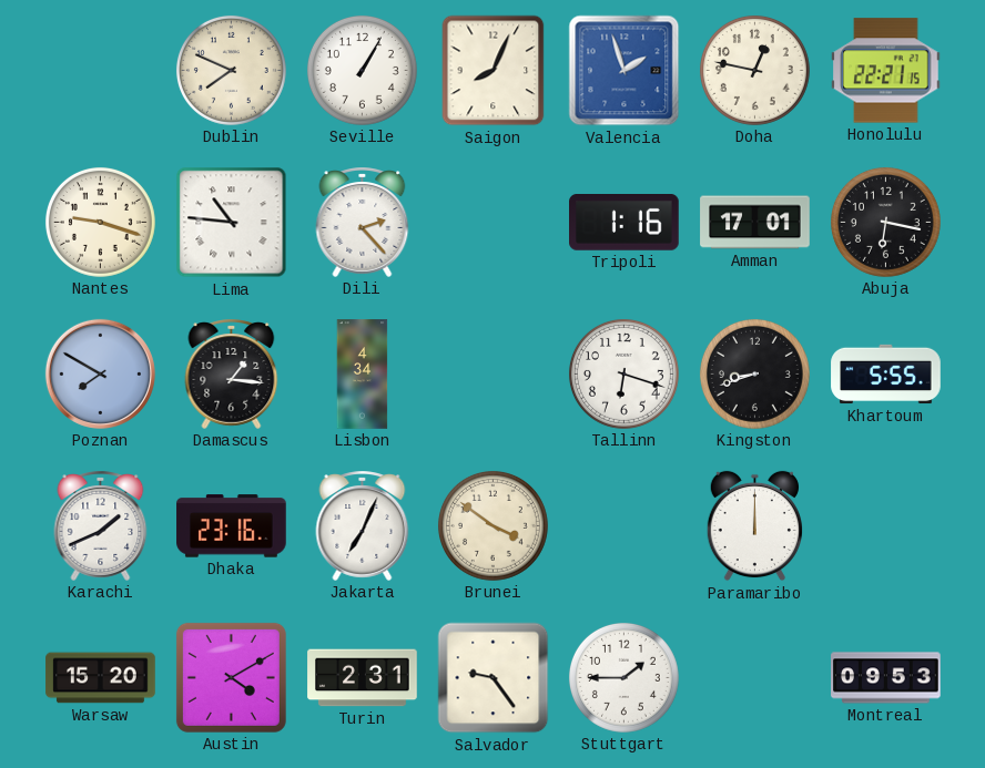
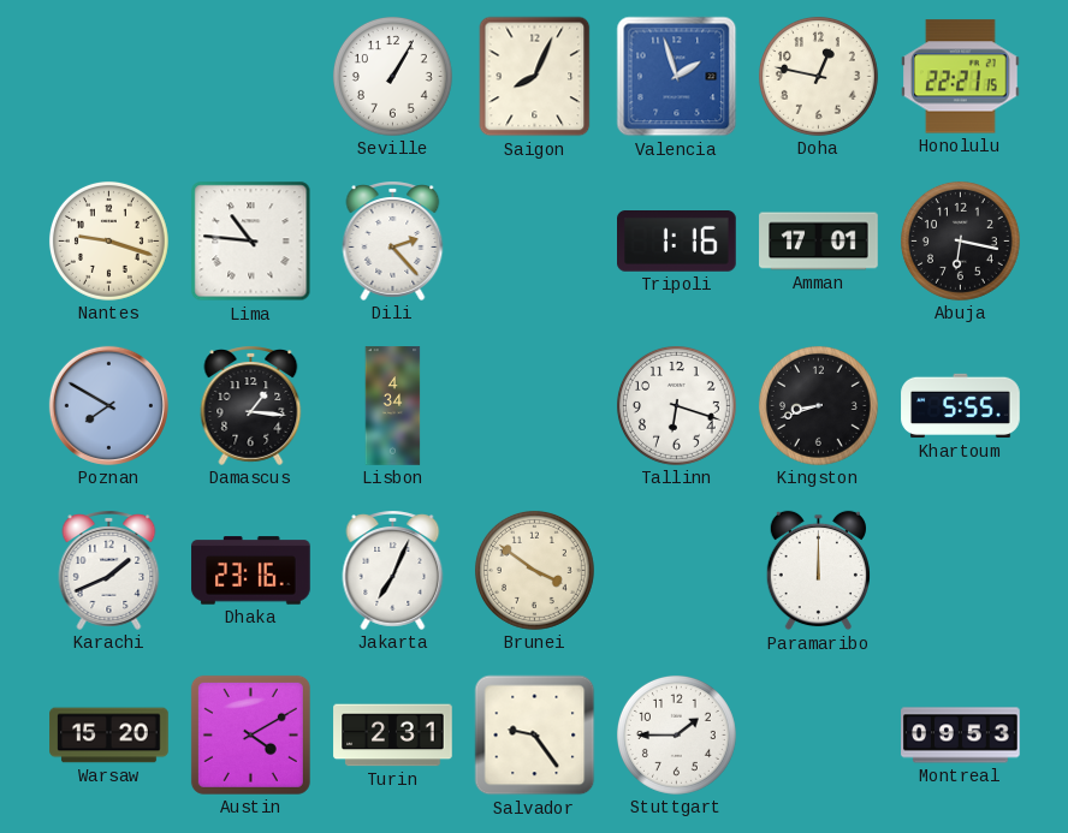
Dublin: 7:49 -> none
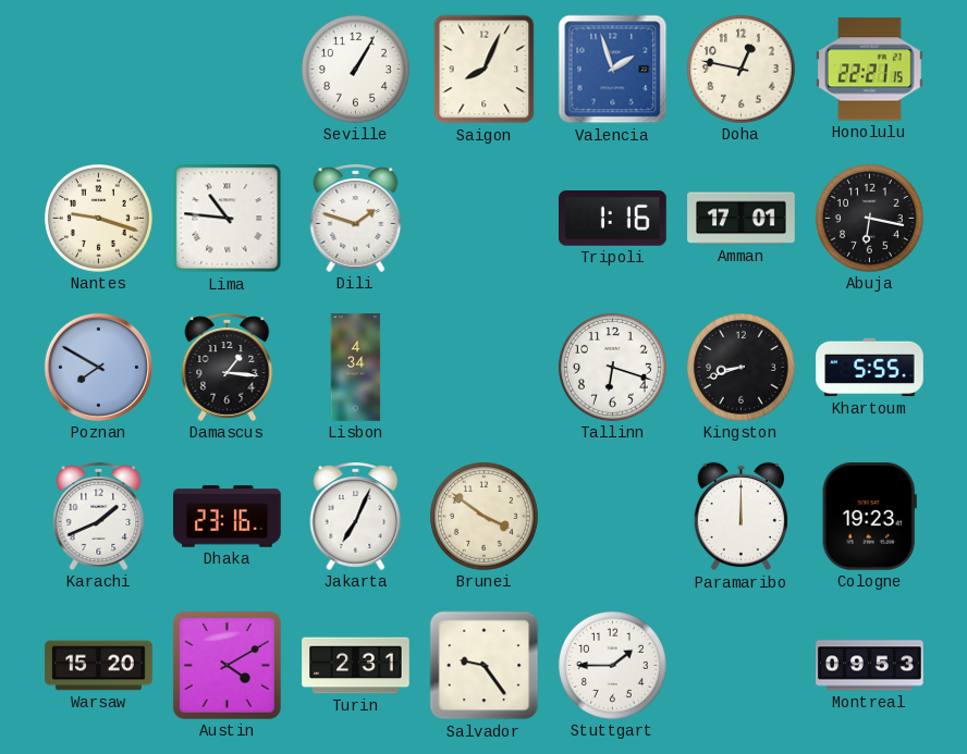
Dili: 2:23 -> 1:48
Cologne: none -> 19:23
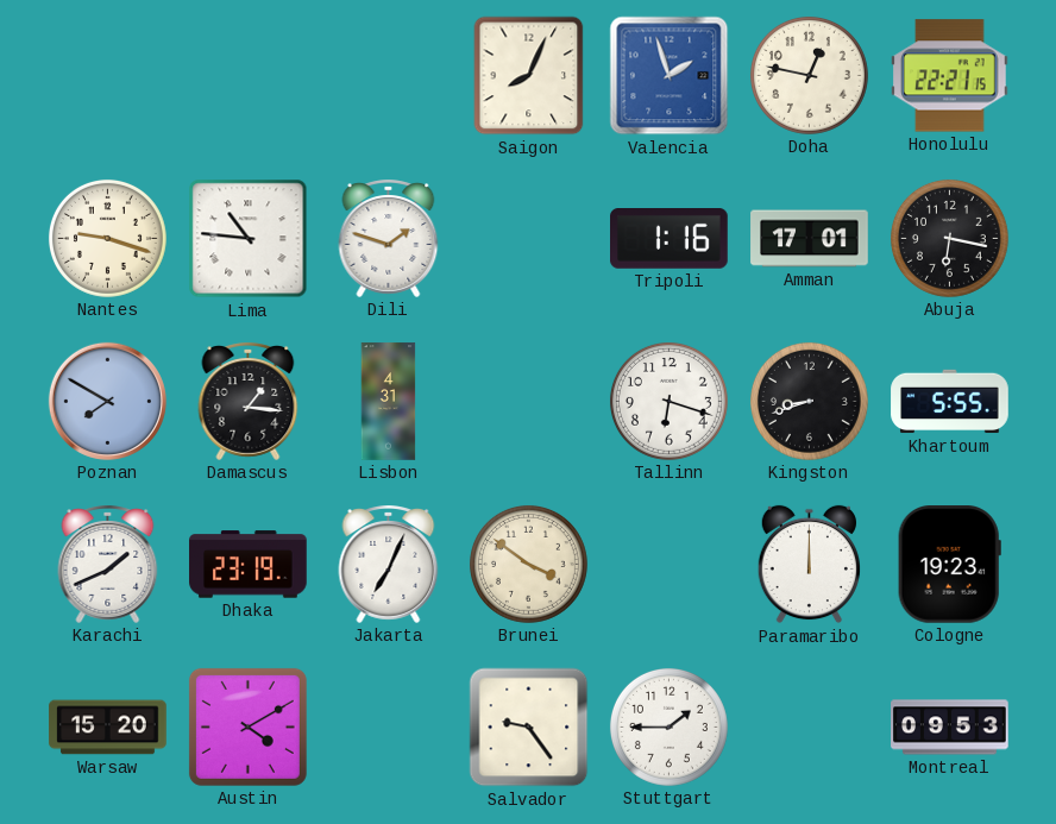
Seville: 1:05 -> none
Lisbon: 4:34 -> 4:31
Dhaka: 23:16 -> 23:19
Turin: 2:31 -> none
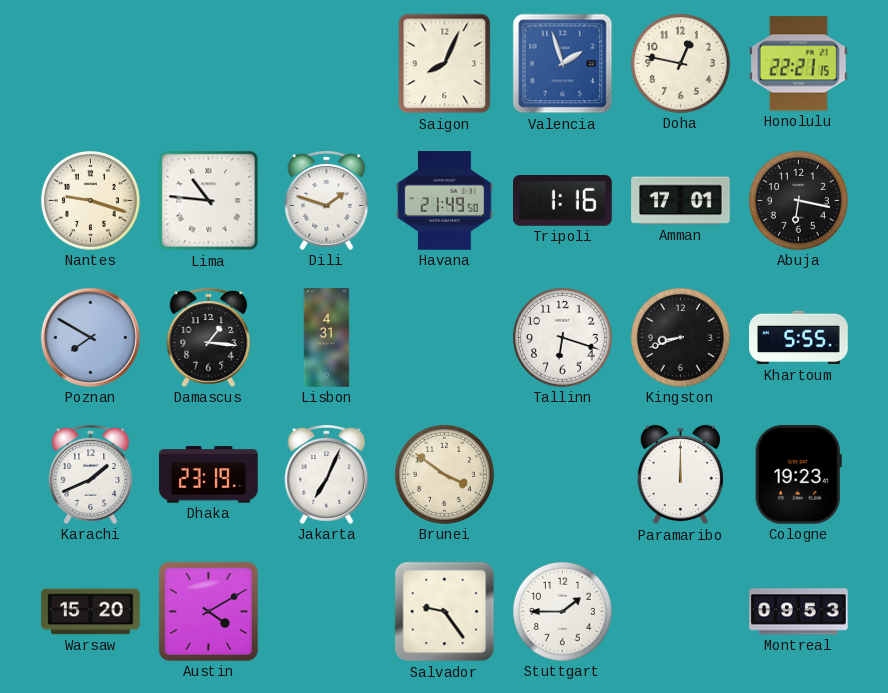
Havana: none -> 21:49
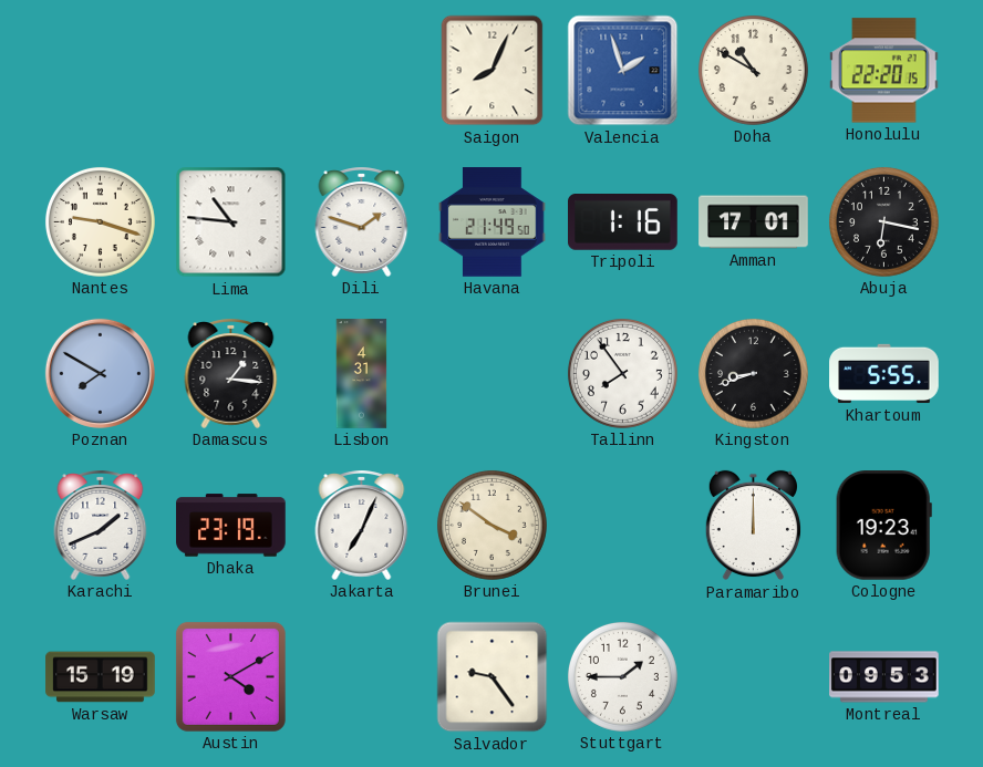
Doha: 12:47 -> 10:50
Honolulu: 22:21 -> 22:20
Tallinn: 6:18 -> 7:54
Warsaw: 15:20 -> 15:19
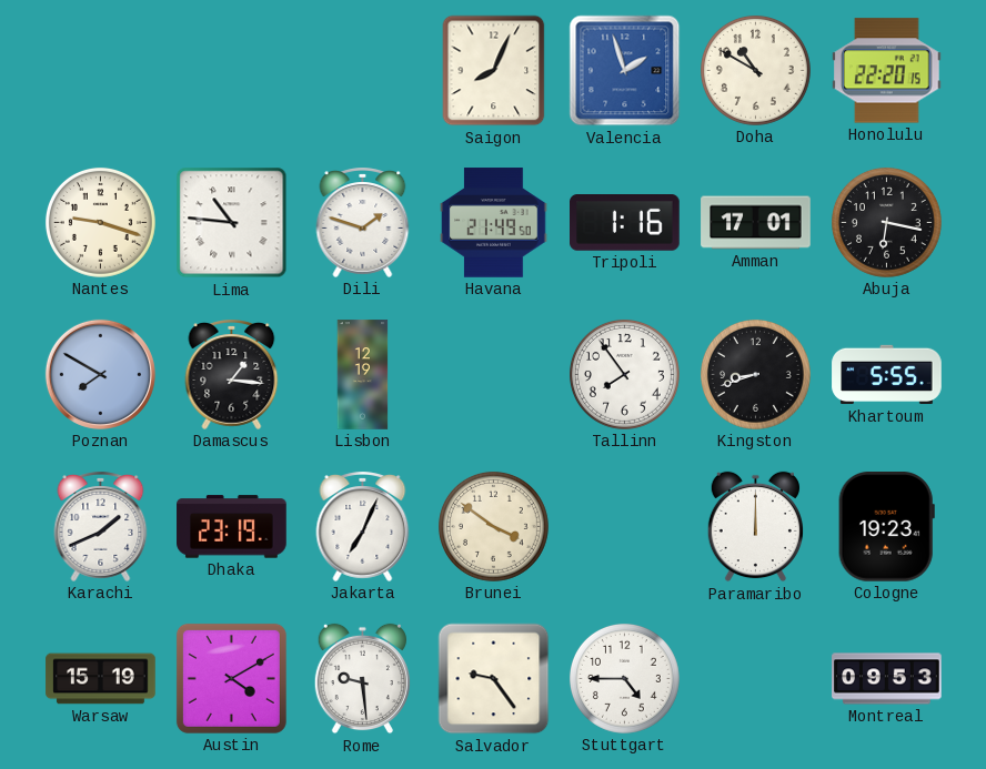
Lisbon: 4:31 -> 12:19
Rome: none -> 9:29
Stuttgart: 1:45 -> 4:45
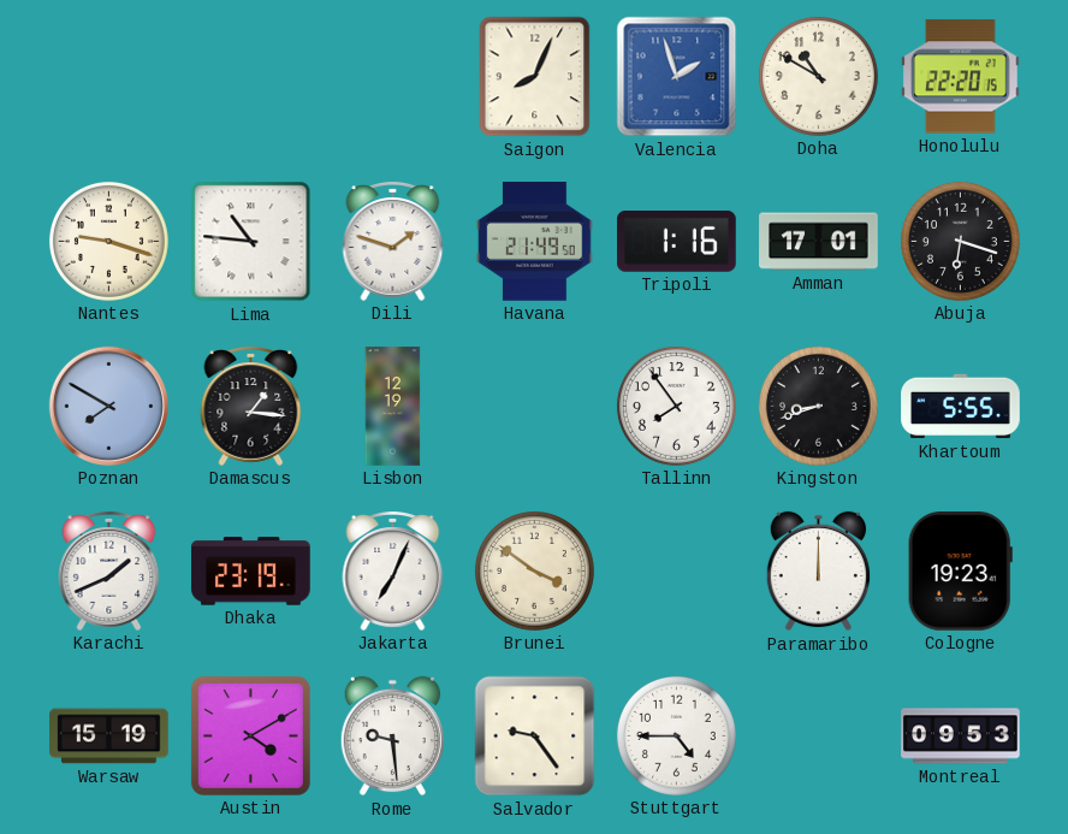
Abuja: 6:17 -> 6:18
